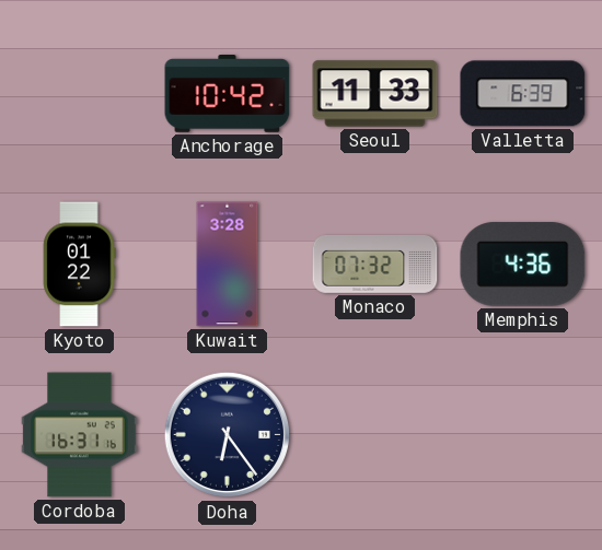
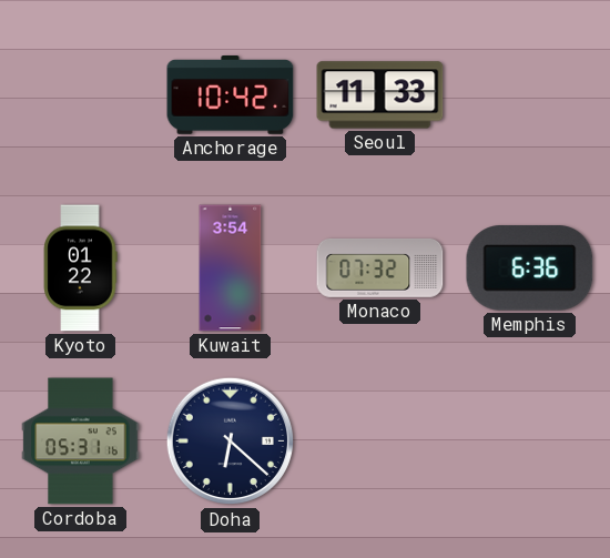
Valletta: 6:39 -> none
Kuwait: 3:28 -> 3:54
Memphis: 4:36 -> 6:36
Cordoba: 16:31 -> 05:31
Doha: 6:24 -> 6:22
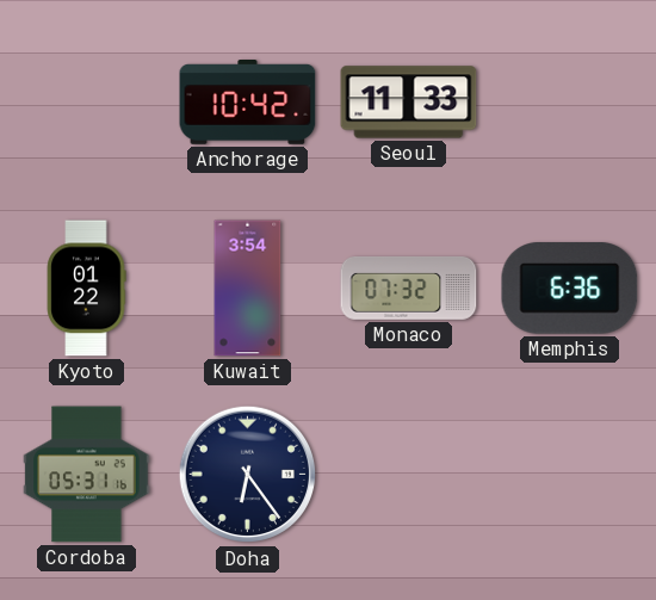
Doha: 6:22 -> 6:24
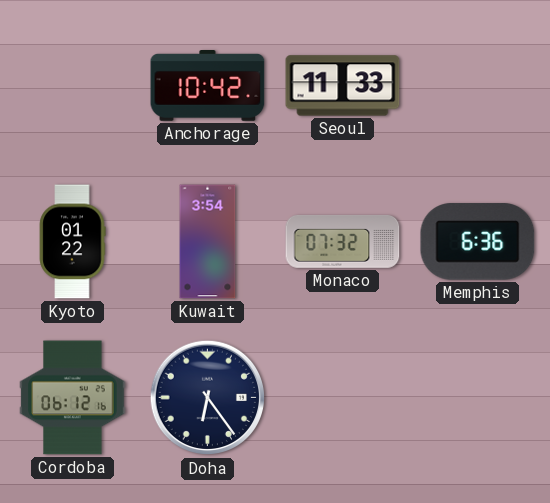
Cordoba: 05:31 -> 06:12
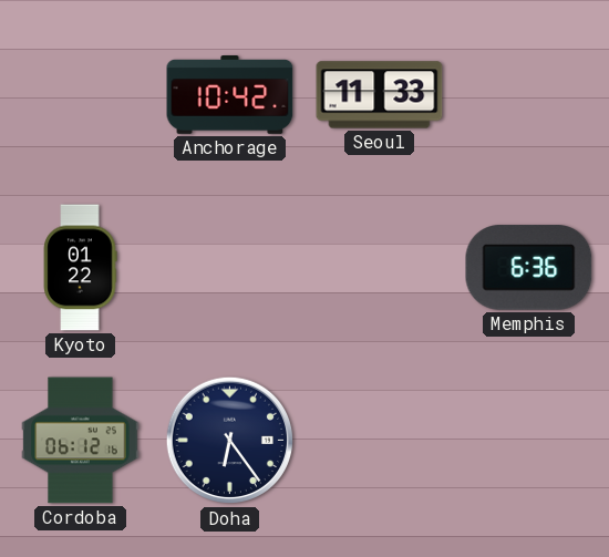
Kuwait: 3:54 -> none
Monaco: 07:32 -> none
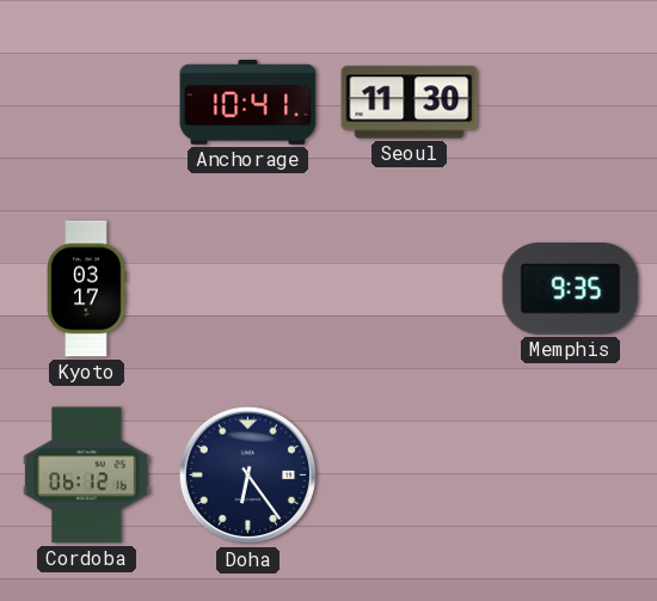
Anchorage: 10:42 -> 10:41
Seoul: 11:33 -> 11:30
Kyoto: 01:22 -> 03:17
Memphis: 6:36 -> 9:35
